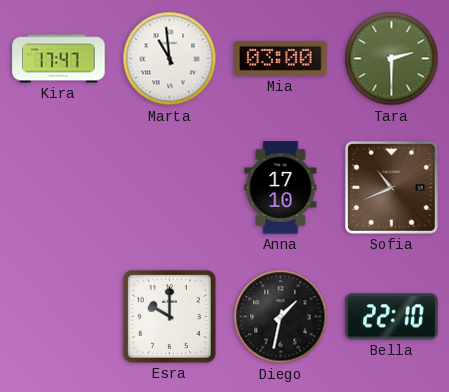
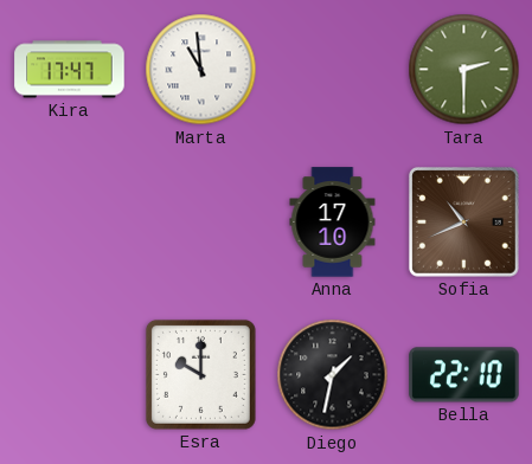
Mia: 03:00 -> none
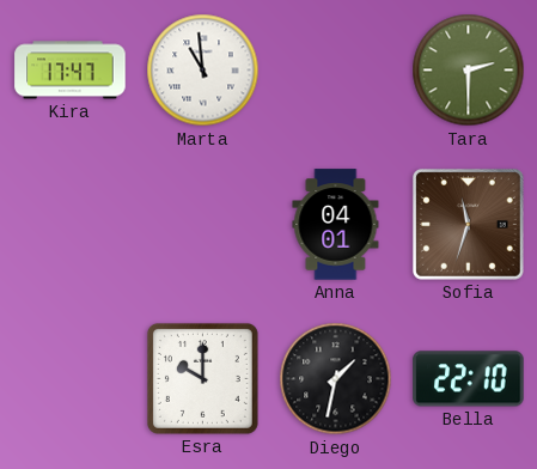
Anna: 17:10 -> 04:01
Sofia: 10:41 -> 11:33
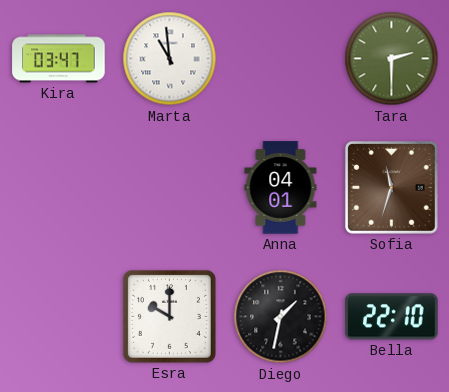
Kira: 17:47 -> 03:47
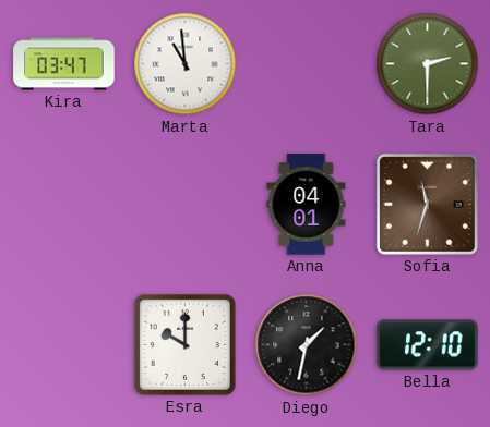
Bella: 22:10 -> 12:10
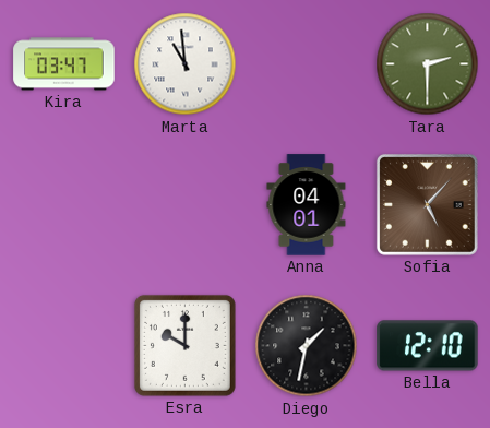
Sofia: 11:33 -> 5:07
